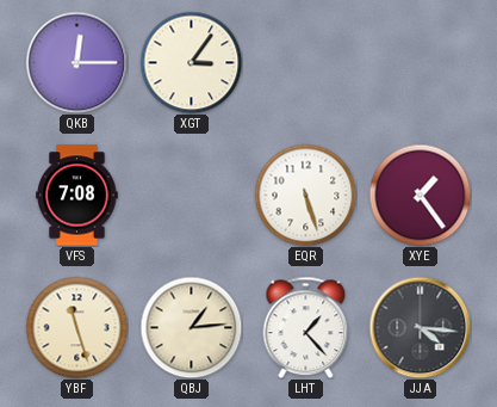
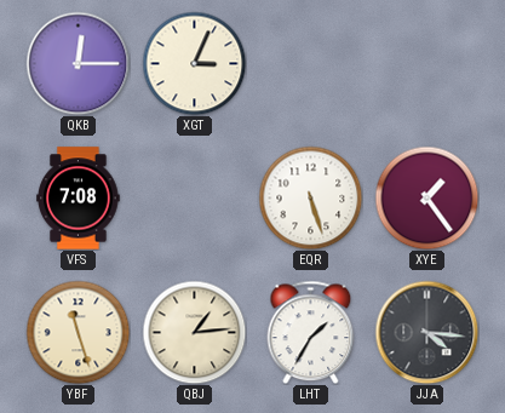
XGT: 3:06 -> 3:04
LHT: 1:23 -> 1:35
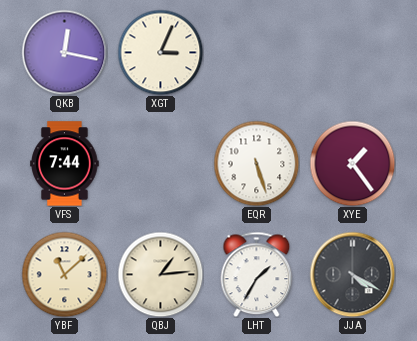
QKB: 12:15 -> 12:17
VFS: 7:08 -> 7:44
YBF: 11:27 -> 11:08
JJA: 4:16 -> 4:20
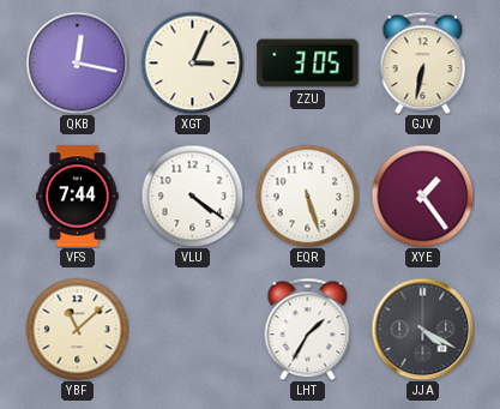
ZZU: none -> 3:05
GJV: none -> 6:32
VLU: none -> 4:21
QBJ: 1:14 -> none
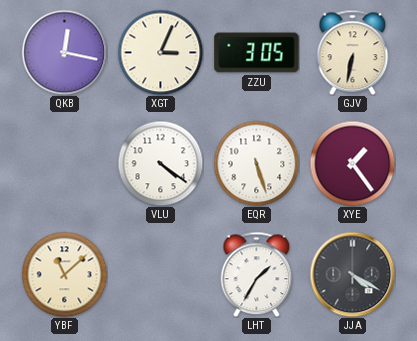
VFS: 7:44 -> none
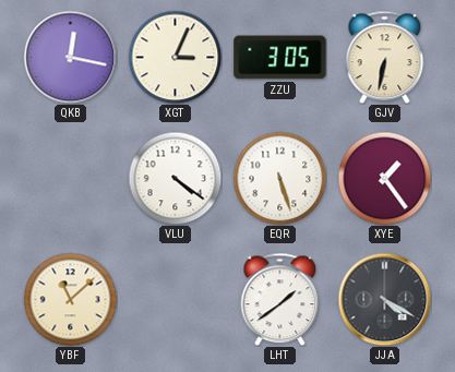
LHT: 1:35 -> 1:39
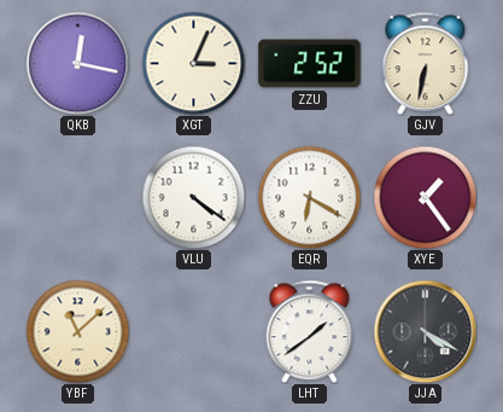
ZZU: 3:05 -> 2:52
EQR: 5:27 -> 6:20
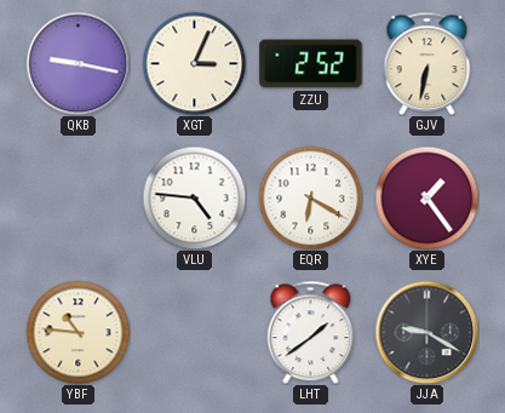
QKB: 12:17 -> 9:17
VLU: 4:21 -> 4:46
YBF: 11:08 -> 10:46
JJA: 4:20 -> 9:20
